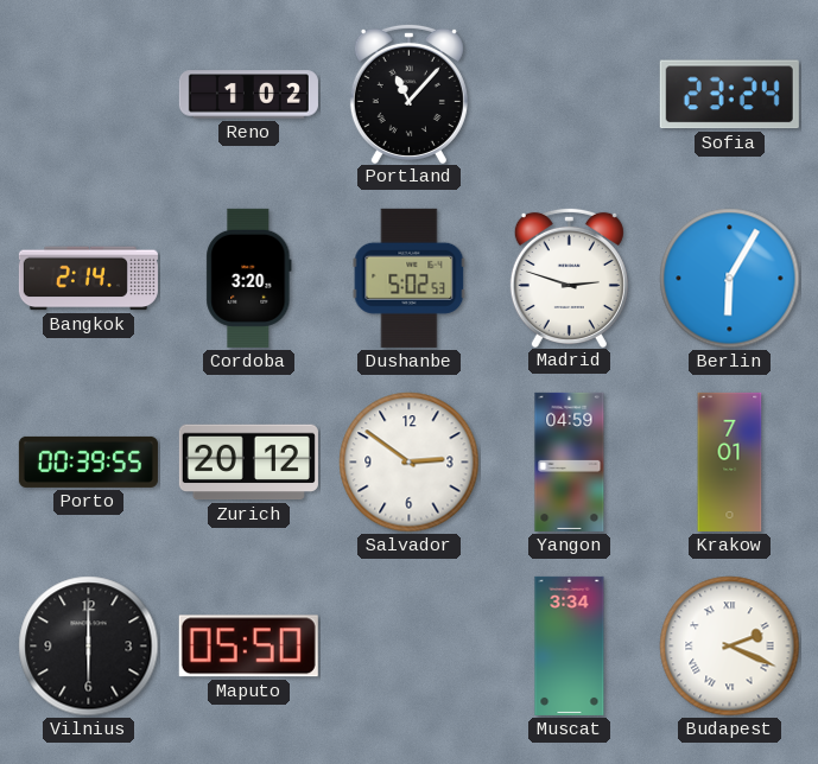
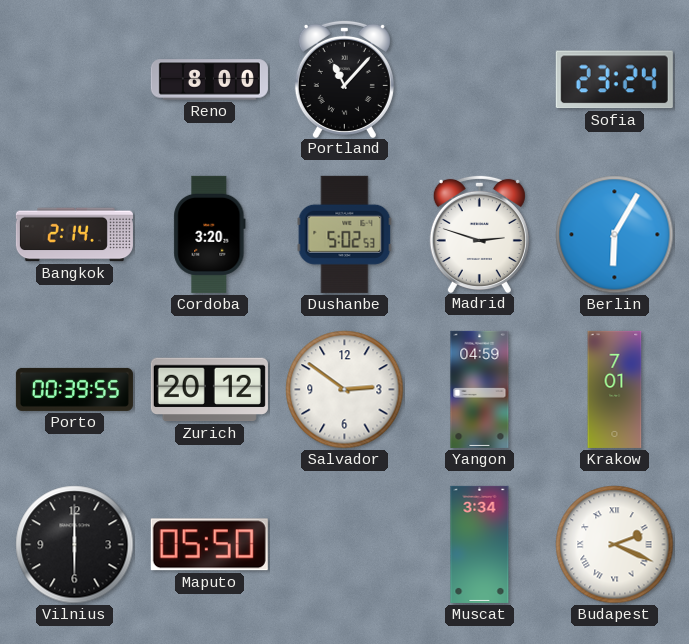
Reno: 1:02 -> 8:00
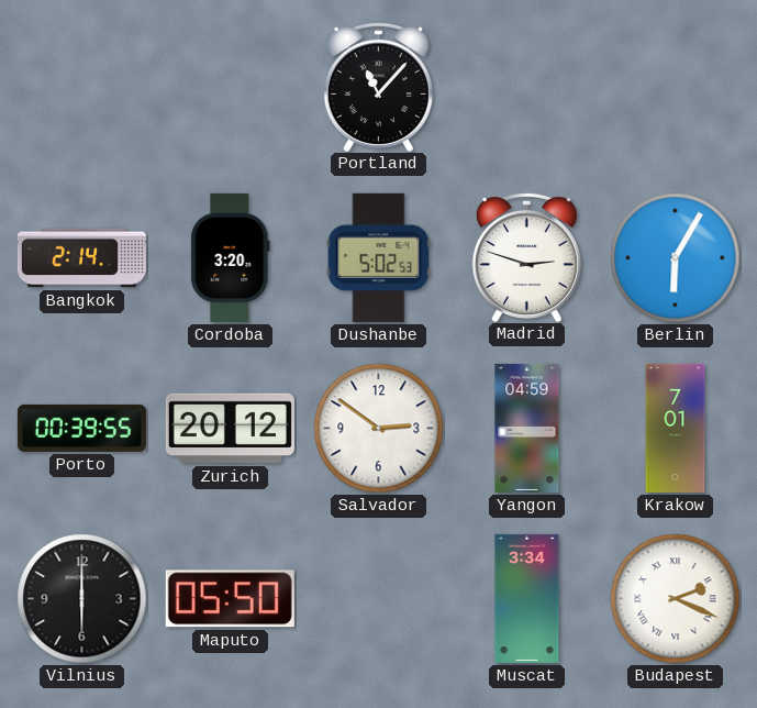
Reno: 8:00 -> none
Sofia: 23:24 -> none
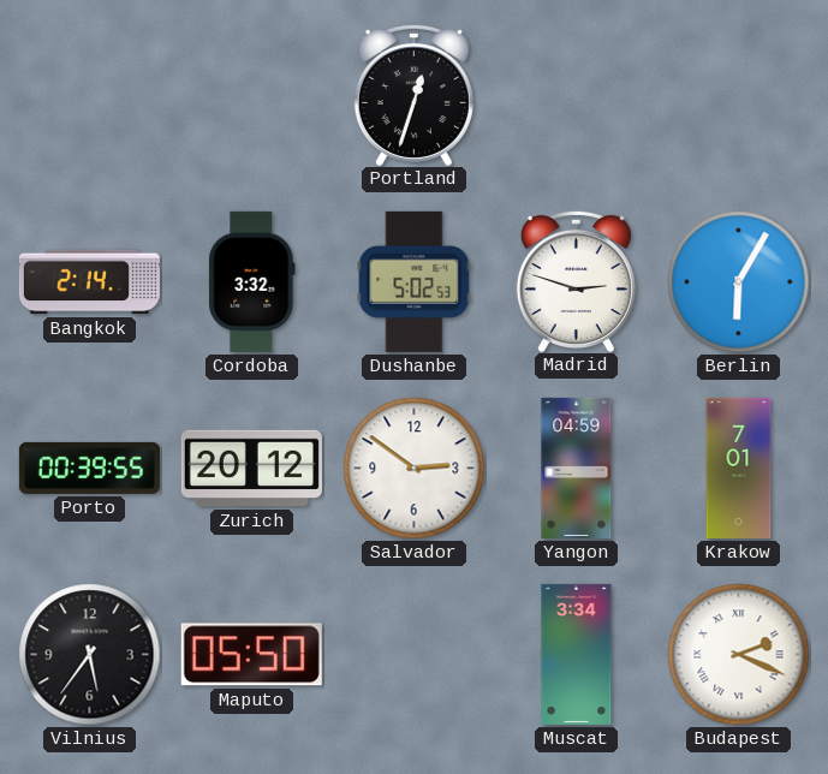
Portland: 11:07 -> 12:33
Cordoba: 3:20 -> 3:32
Vilnius: 6:00 -> 5:36
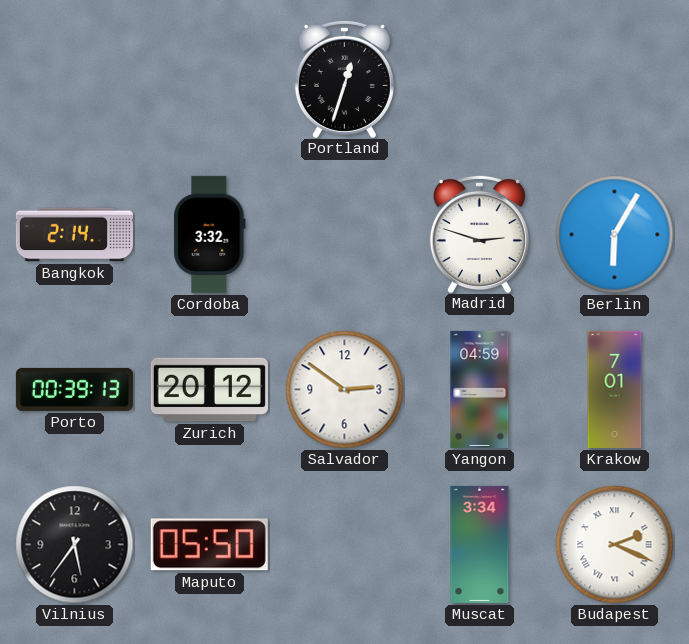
Dushanbe: 5:02 -> none
Porto: 00:39:55 -> 00:39:13
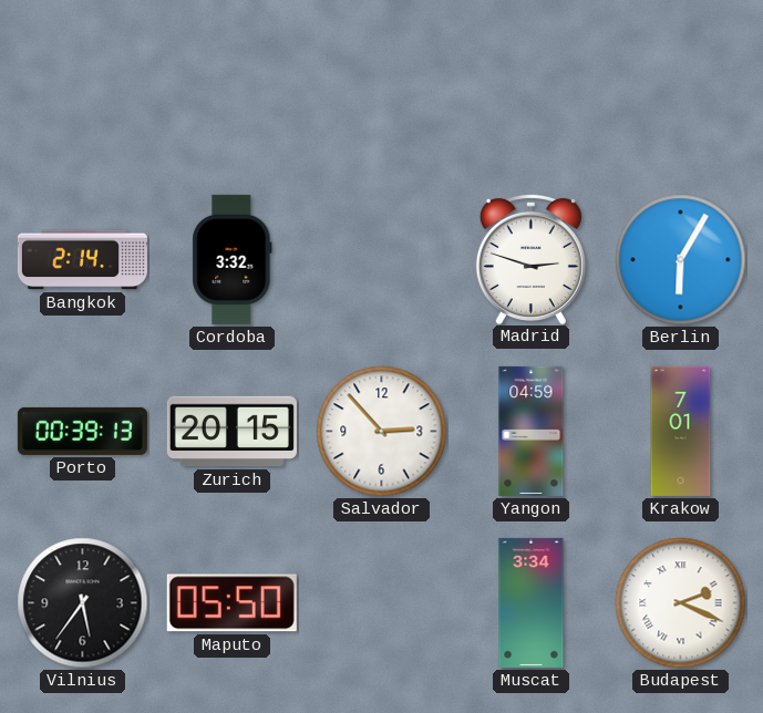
Portland: 12:33 -> none
Zurich: 20:12 -> 20:15
Salvador: 2:51 -> 2:53
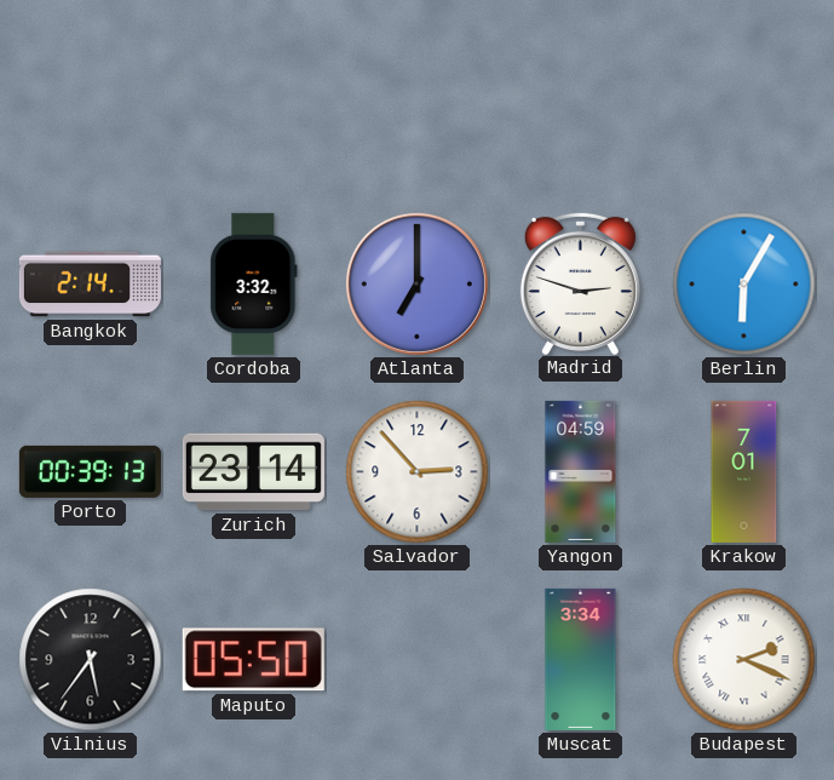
Atlanta: none -> 7:00
Zurich: 20:15 -> 23:14
